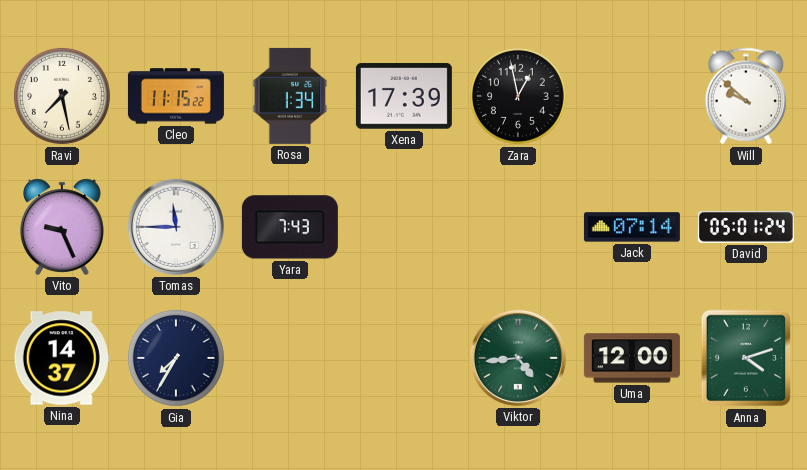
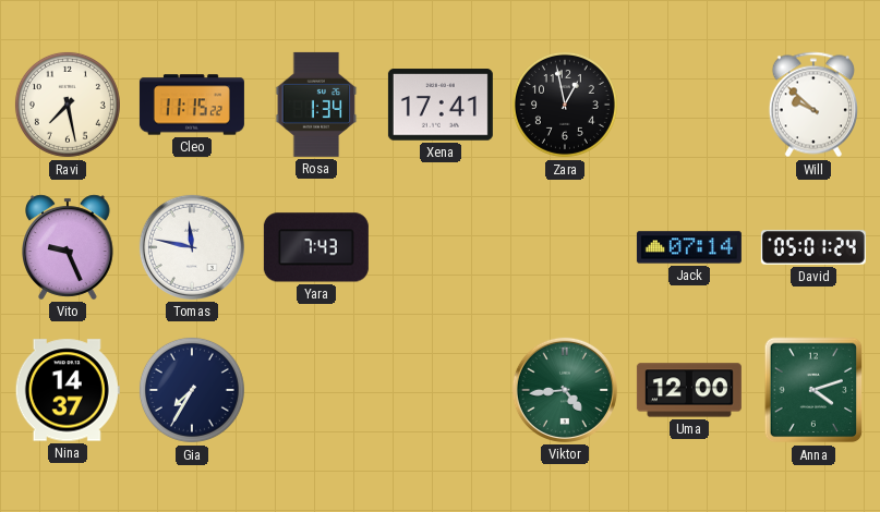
Xena: 17:39 -> 17:41
Tomas: 11:45 -> 11:47
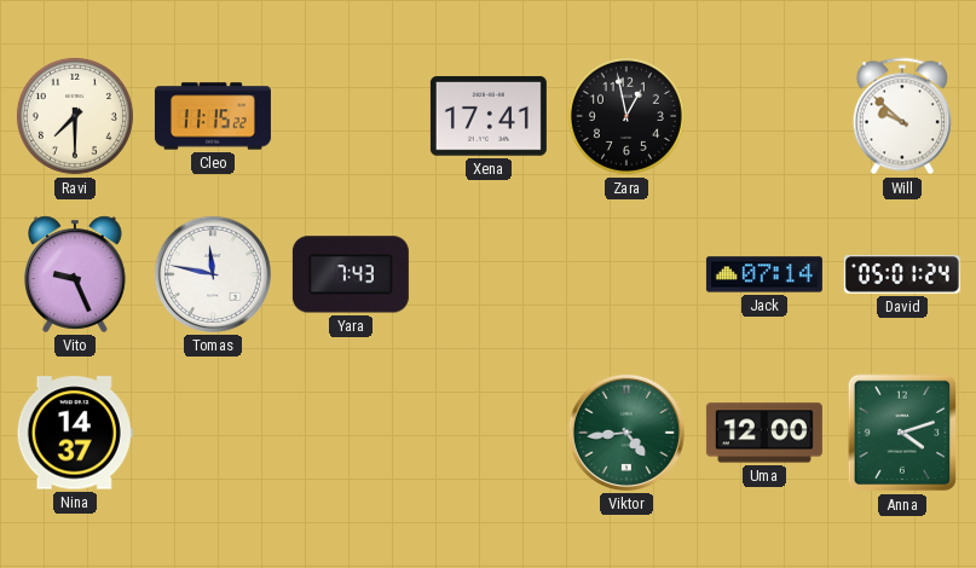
Ravi: 7:28 -> 7:30
Rosa: 1:34 -> none
Gia: 7:35 -> none
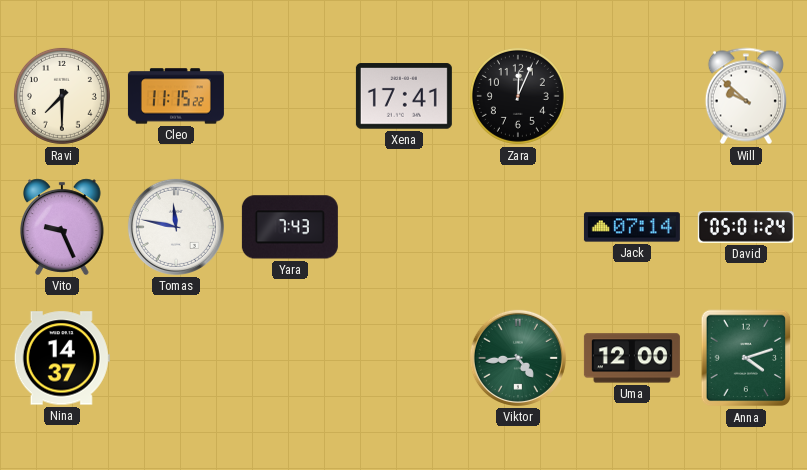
Zara: 12:58 -> 12:04
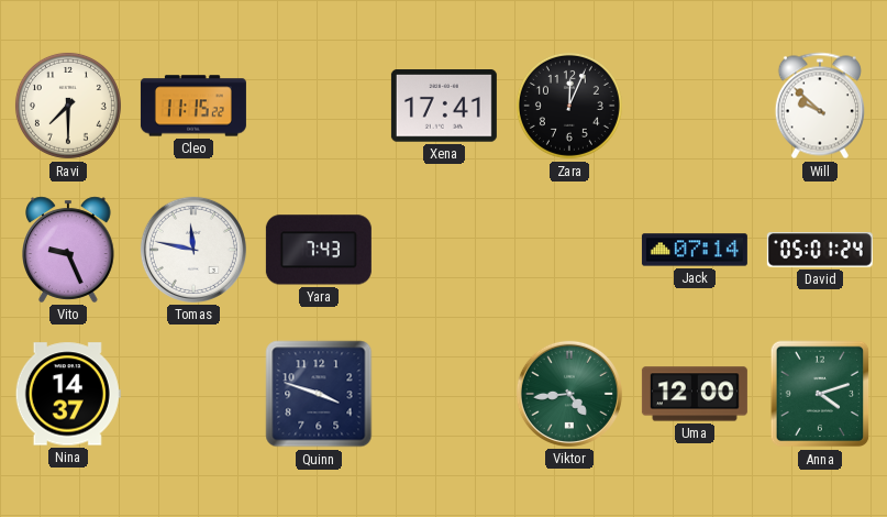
Quinn: none -> 3:48
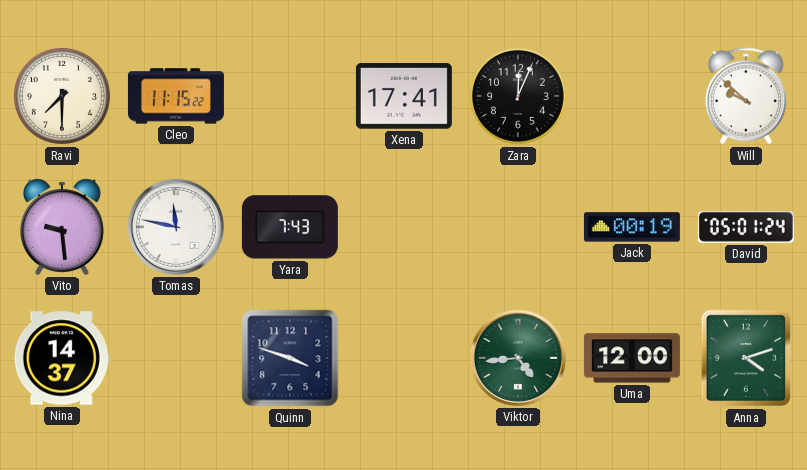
Vito: 9:26 -> 9:29
Jack: 07:14 -> 00:19
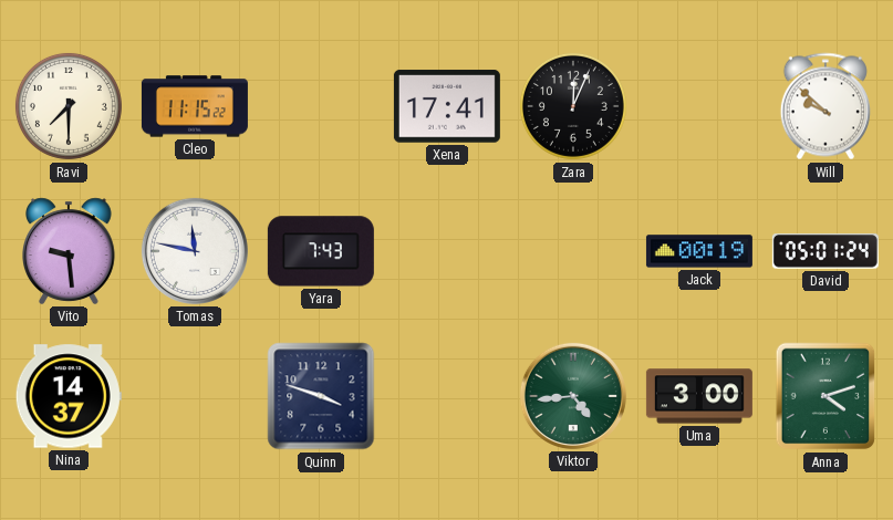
Uma: 12:00 -> 3:00
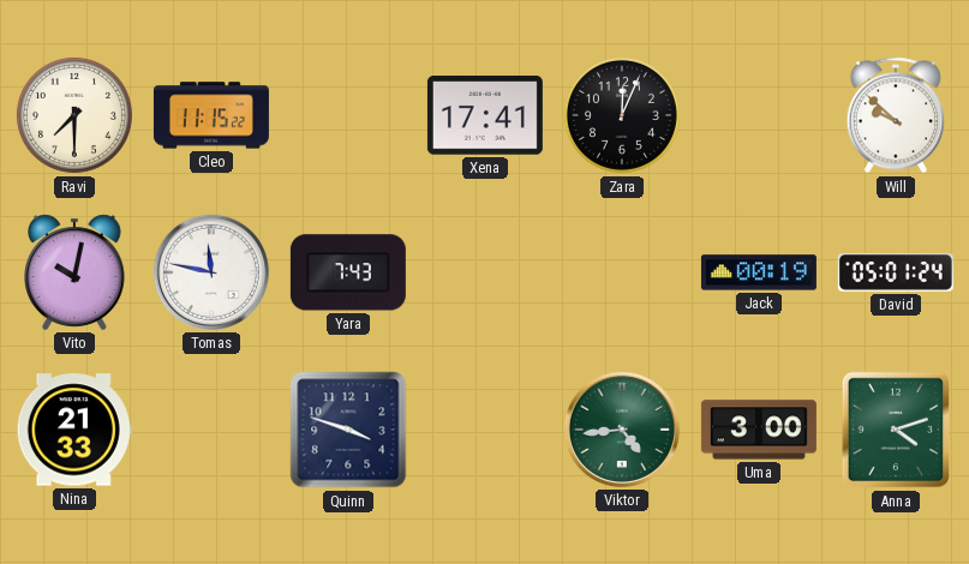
Vito: 9:29 -> 10:02
Nina: 14:37 -> 21:33
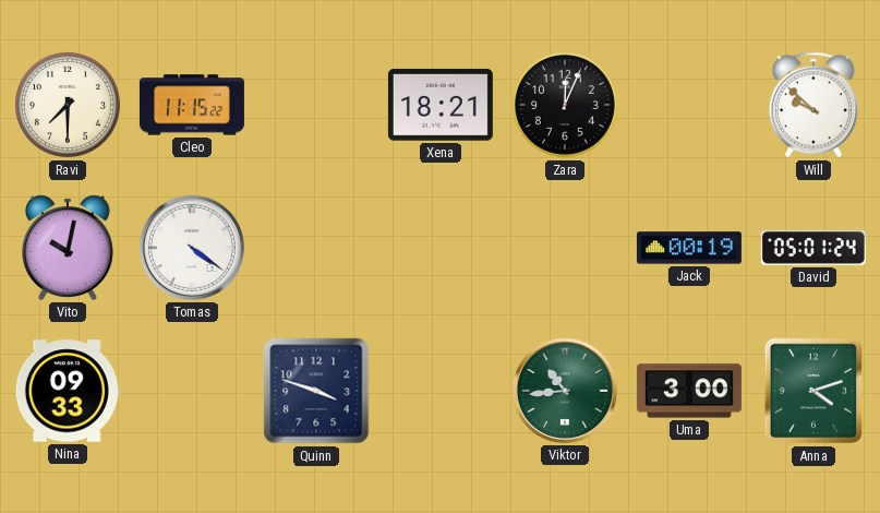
Xena: 17:41 -> 18:21
Tomas: 11:47 -> 4:21
Yara: 7:43 -> none
Nina: 21:33 -> 09:33
Viktor: 4:44 -> 10:44
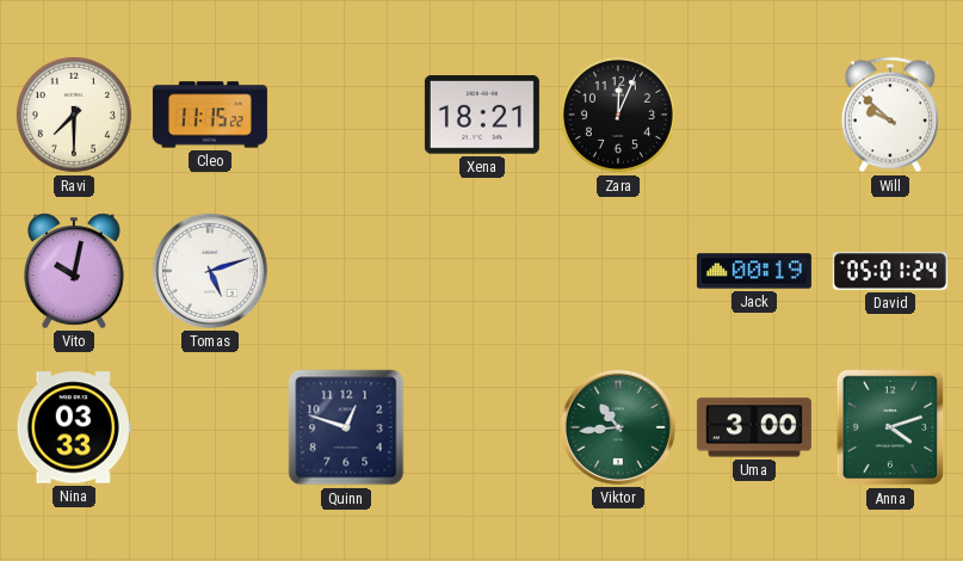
Tomas: 4:21 -> 5:12
Nina: 09:33 -> 03:33
Quinn: 3:48 -> 12:48
